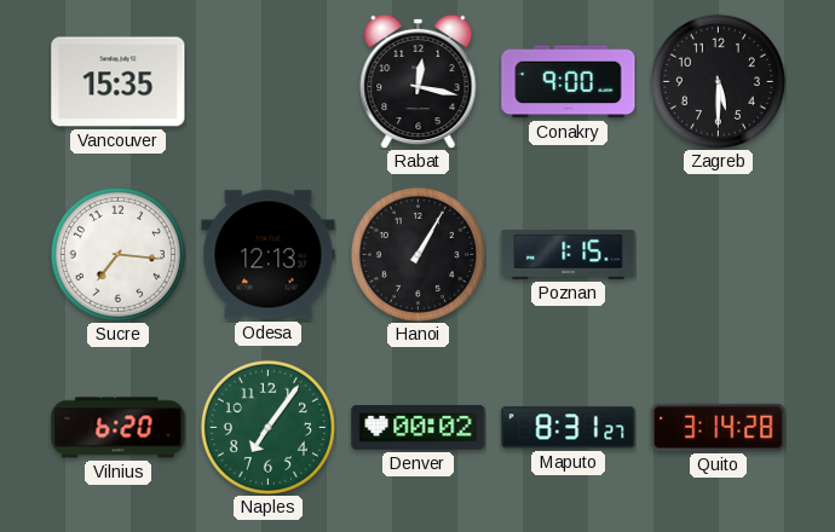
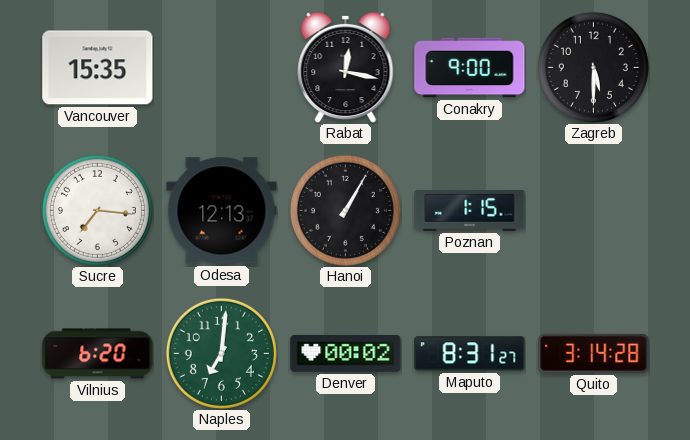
Naples: 7:06 -> 7:01
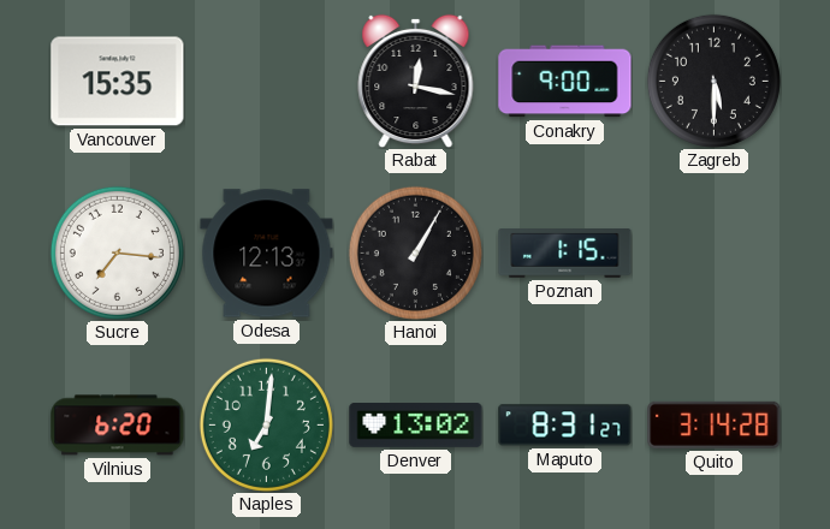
Denver: 00:02 -> 13:02
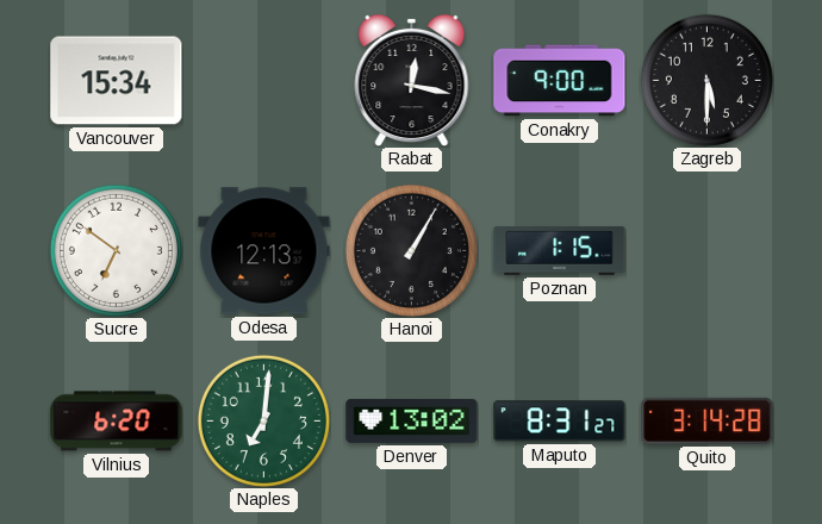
Vancouver: 15:35 -> 15:34
Sucre: 7:16 -> 6:51
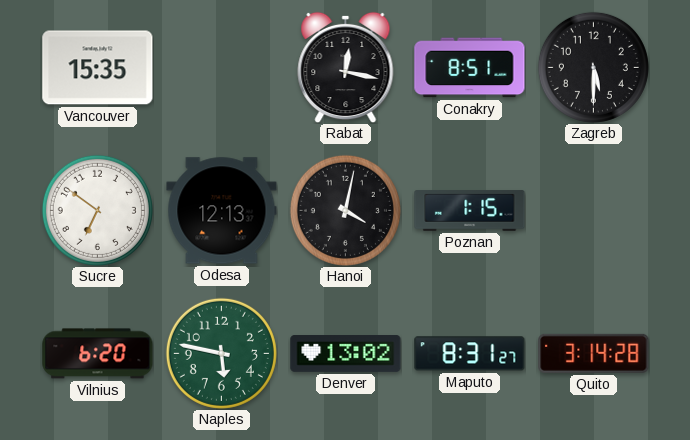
Vancouver: 15:34 -> 15:35
Conakry: 9:00 -> 8:51
Hanoi: 1:05 -> 4:02
Naples: 7:01 -> 5:47
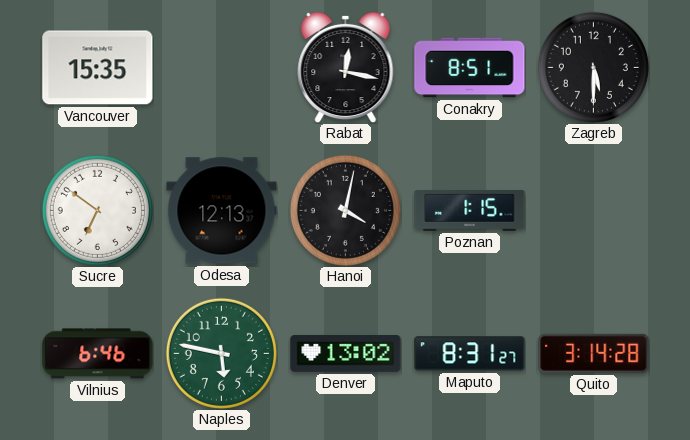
Vilnius: 6:20 -> 6:46
